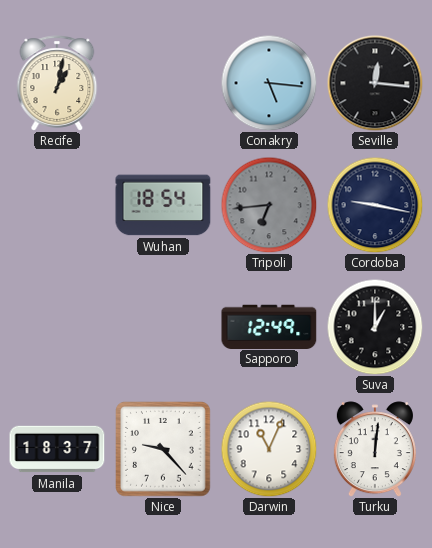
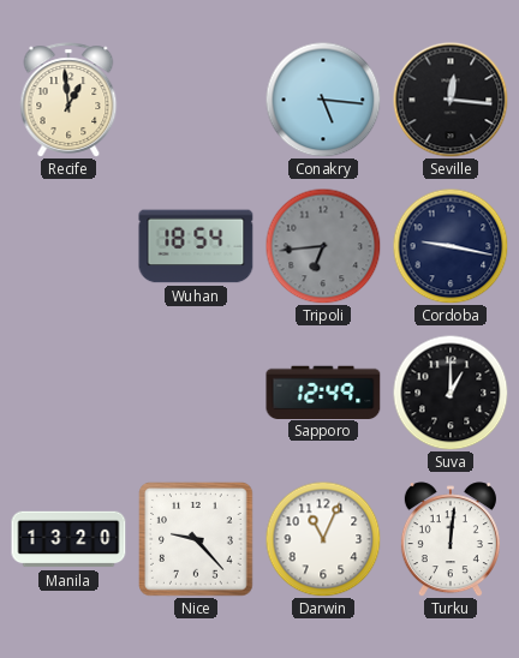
Recife: 1:02 -> 12:59
Manila: 18:37 -> 13:20
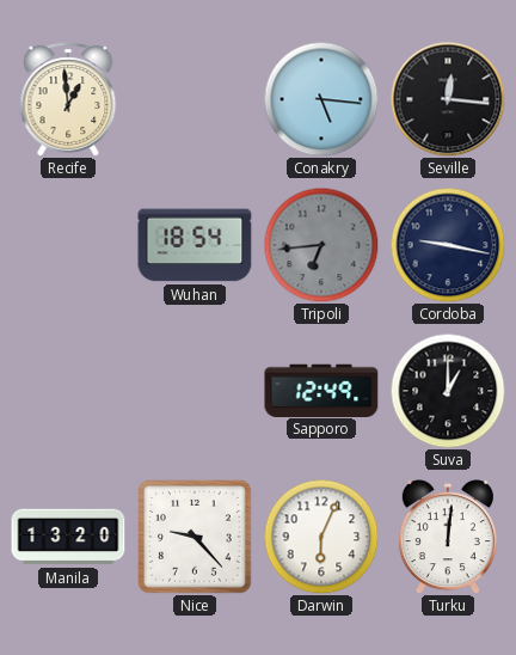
Darwin: 11:04 -> 6:04
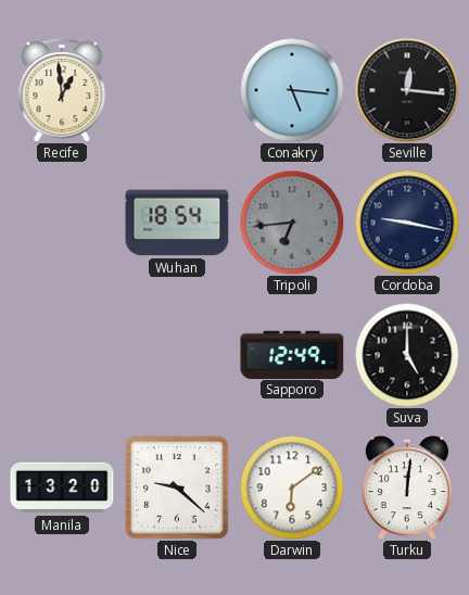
Suva: 1:00 -> 5:00
Nice: 9:23 -> 9:22
Darwin: 6:04 -> 6:09
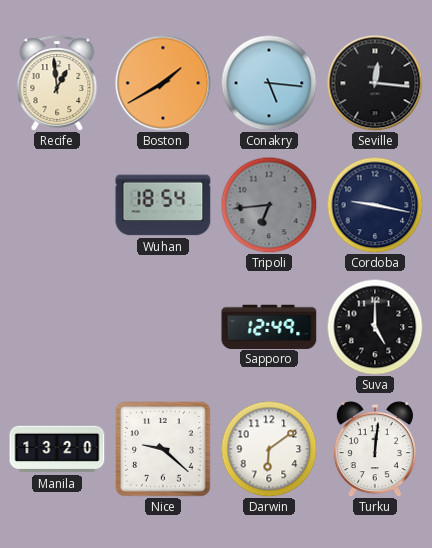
Boston: none -> 1:40
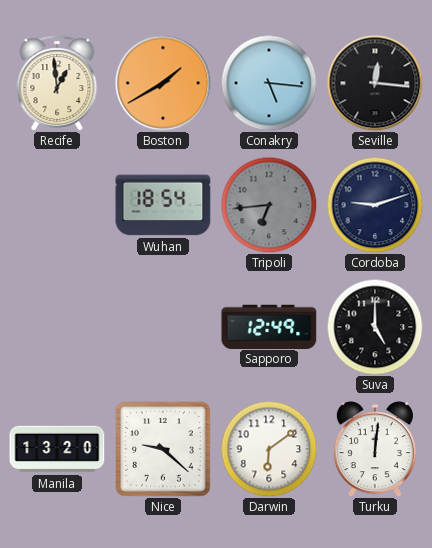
Cordoba: 9:17 -> 9:12
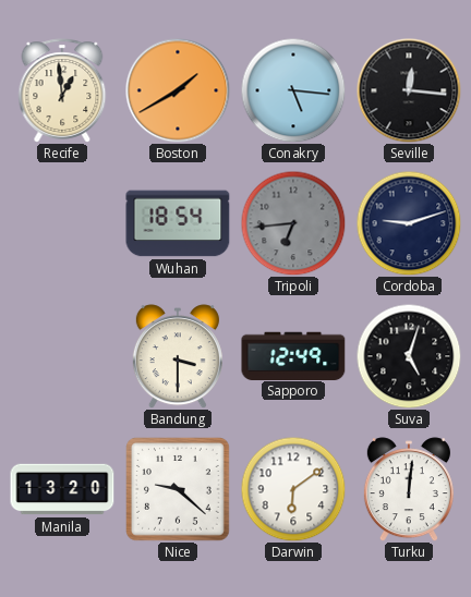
Bandung: none -> 3:30
Suva: 5:00 -> 5:03
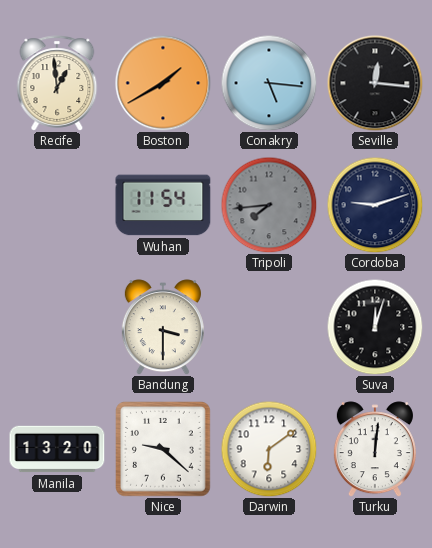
Wuhan: 18:54 -> 11:54
Tripoli: 6:44 -> 7:44
Sapporo: 12:49 -> none
Suva: 5:03 -> 12:03
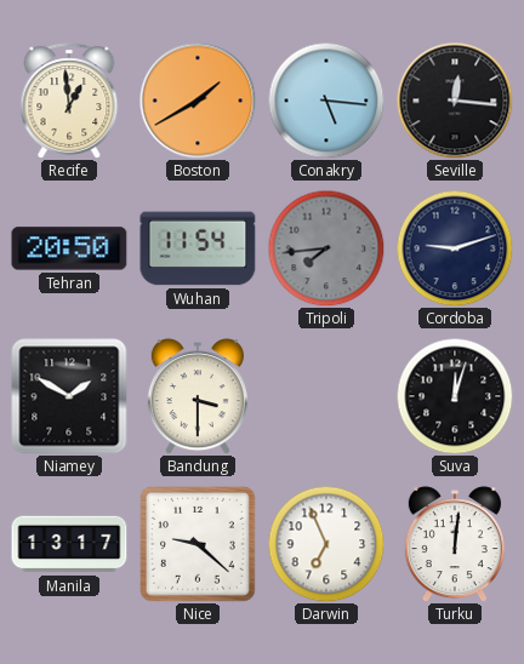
Tehran: none -> 20:50
Niamey: none -> 1:50
Manila: 13:20 -> 13:17
Darwin: 6:09 -> 6:56
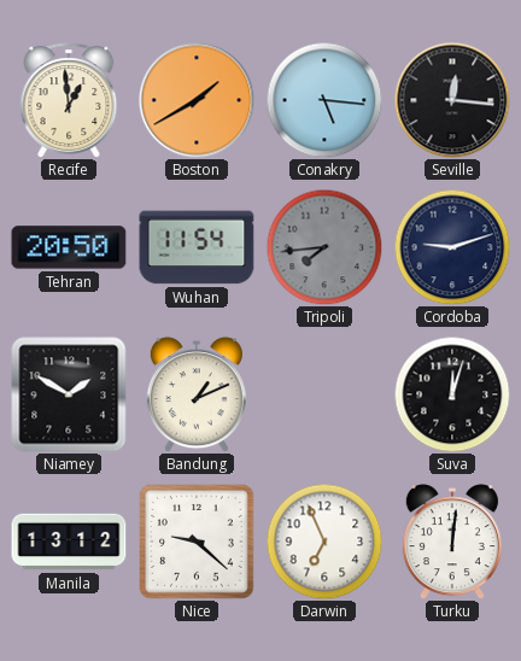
Bandung: 3:30 -> 1:11
Manila: 13:17 -> 13:12
